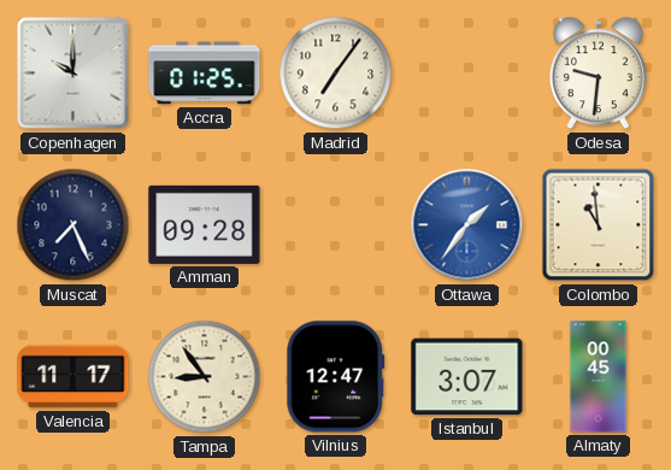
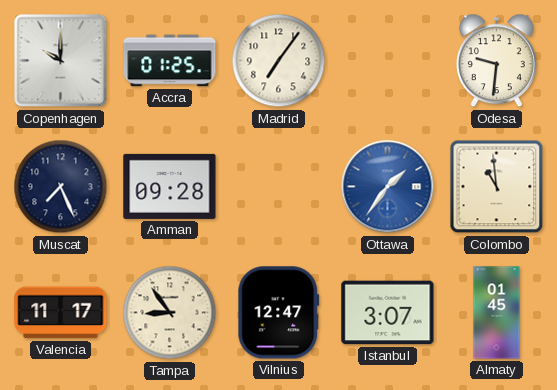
Almaty: 00:45 -> 01:45
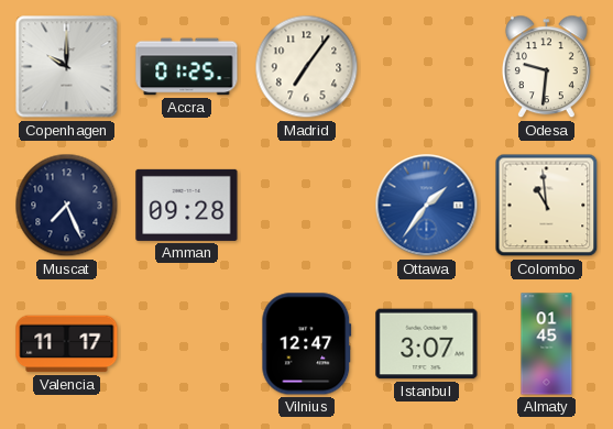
Tampa: 8:54 -> none
